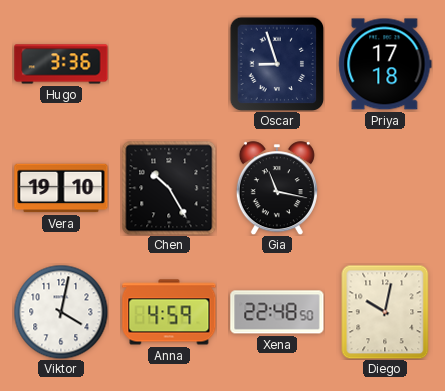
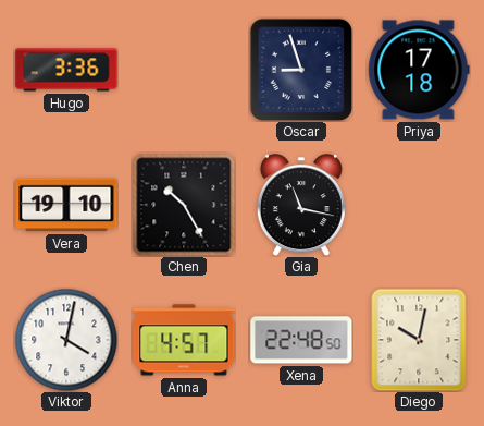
Anna: 4:59 -> 4:57
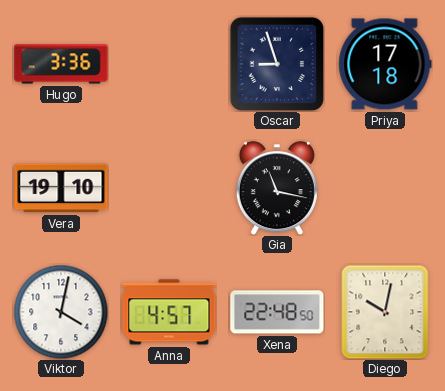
Chen: 10:25 -> none
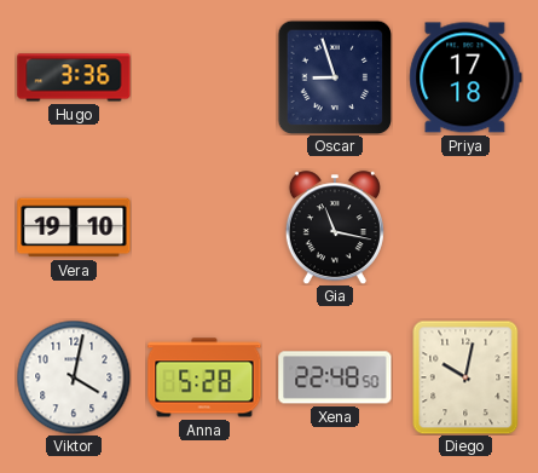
Anna: 4:57 -> 5:28
